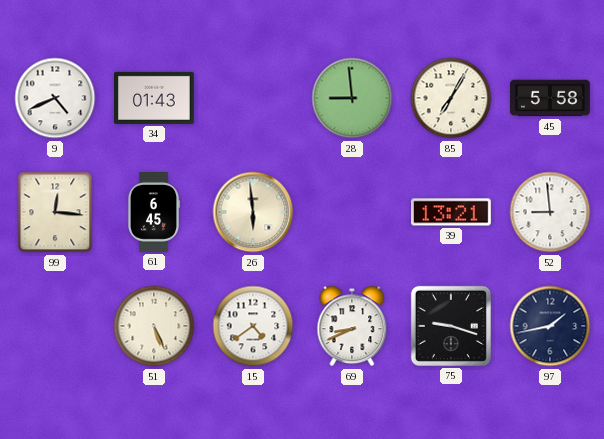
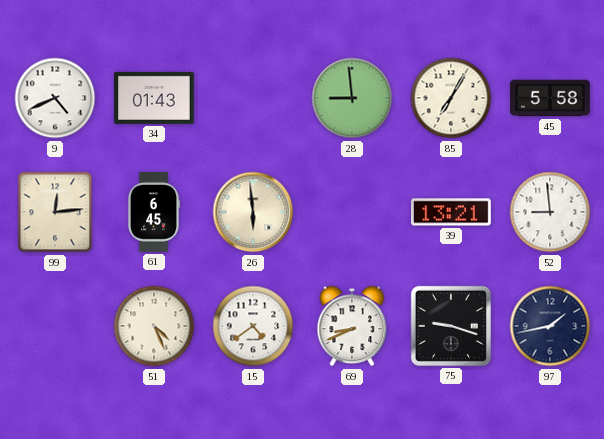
99: 12:16 -> 12:14
51: 5:26 -> 4:26
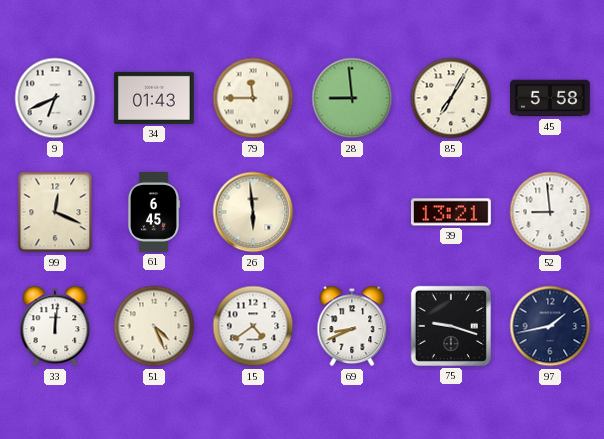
9: 4:41 -> 6:41
79: none -> 11:45
99: 12:14 -> 12:19
33: none -> 12:01
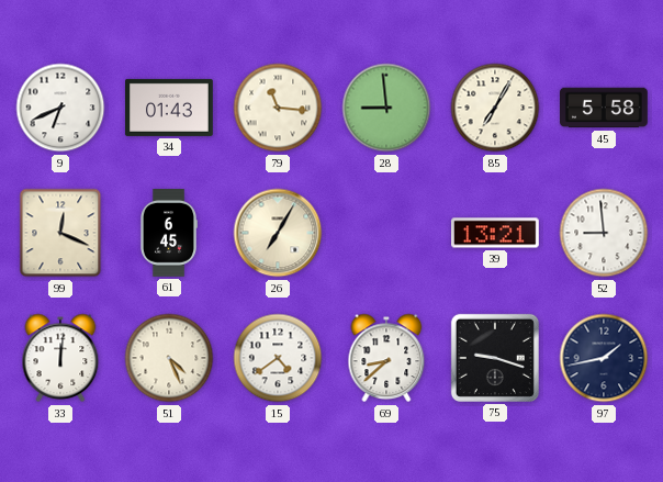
79: 11:45 -> 11:16
26: 5:59 -> 7:05
69: 8:41 -> 8:38
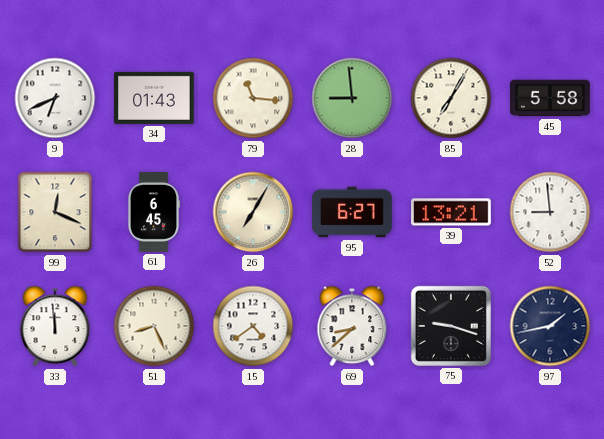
95: none -> 6:27
33: 12:01 -> 11:59
51: 4:26 -> 8:26
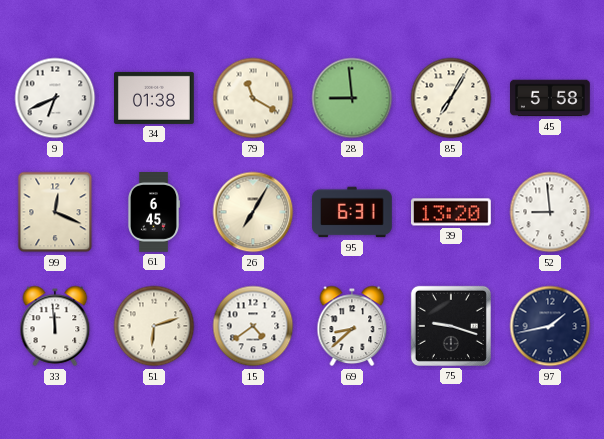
34: 01:43 -> 01:38
79: 11:16 -> 11:20
95: 6:27 -> 6:31
39: 13:21 -> 13:20
51: 8:26 -> 6:12
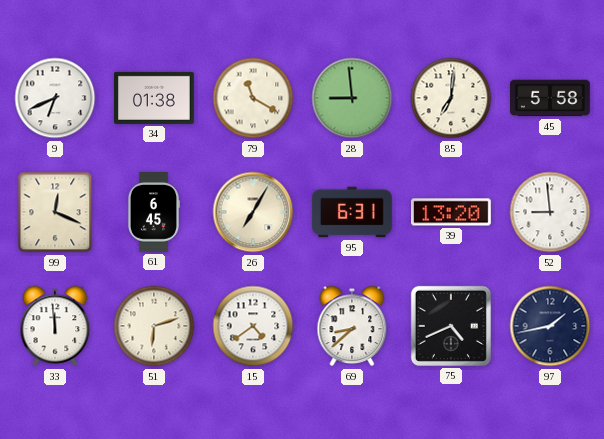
85: 7:05 -> 7:01
75: 9:18 -> 4:41
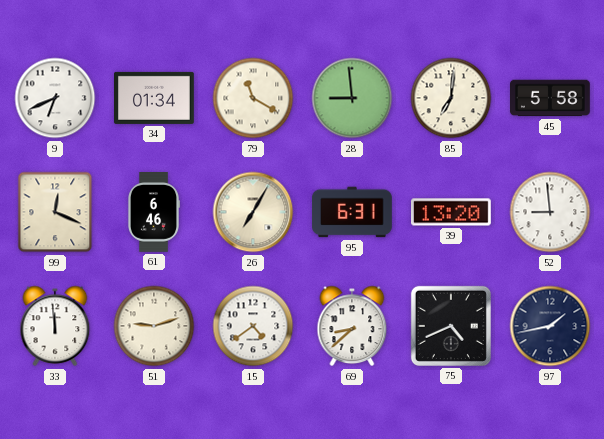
34: 01:38 -> 01:34
61: 6:45 -> 6:46
51: 6:12 -> 9:12
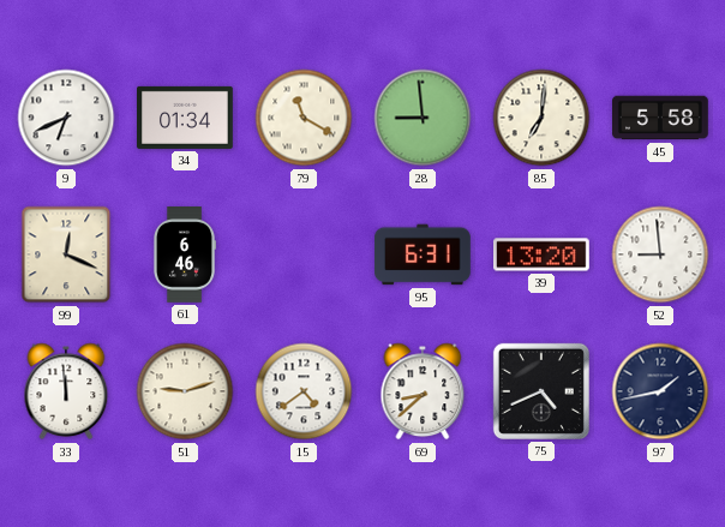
26: 7:05 -> none
